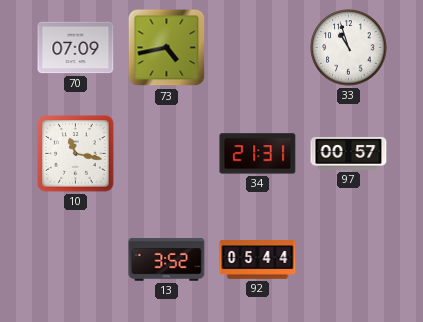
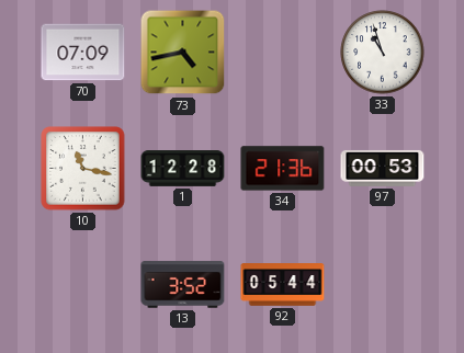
1: none -> 12:28
34: 21:31 -> 21:36
97: 00:57 -> 00:53
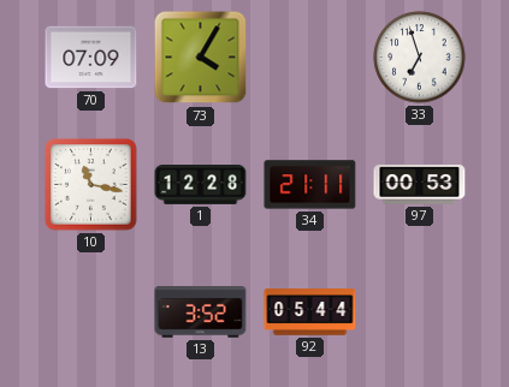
73: 4:43 -> 4:05
33: 10:57 -> 6:57
34: 21:36 -> 21:11
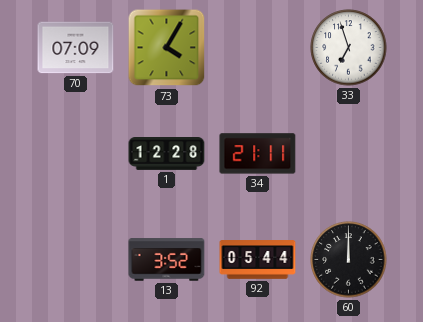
10: 11:17 -> none
97: 00:53 -> none
60: none -> 12:00
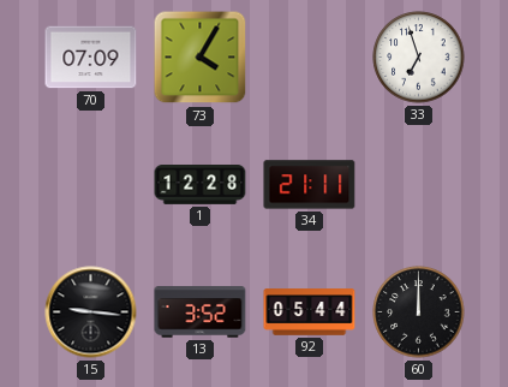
15: none -> 9:16
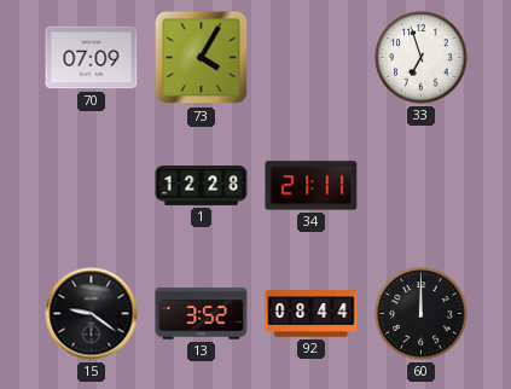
15: 9:16 -> 9:21
92: 05:44 -> 08:44
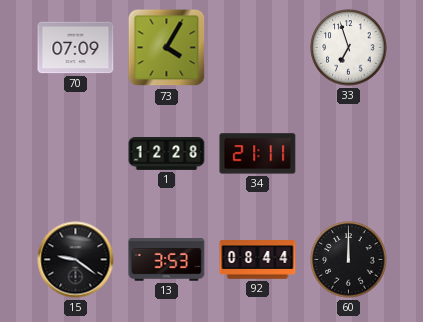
13: 3:52 -> 3:53
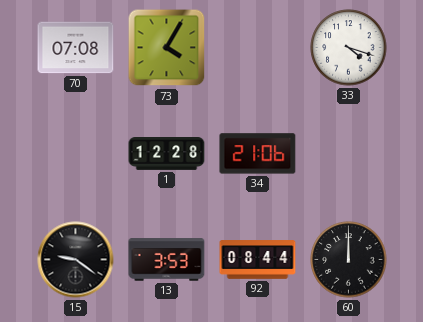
70: 07:09 -> 07:08
33: 6:57 -> 4:18
34: 21:11 -> 21:06
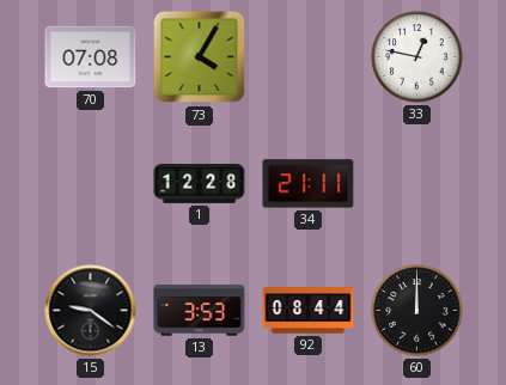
33: 4:18 -> 12:47
34: 21:06 -> 21:11
